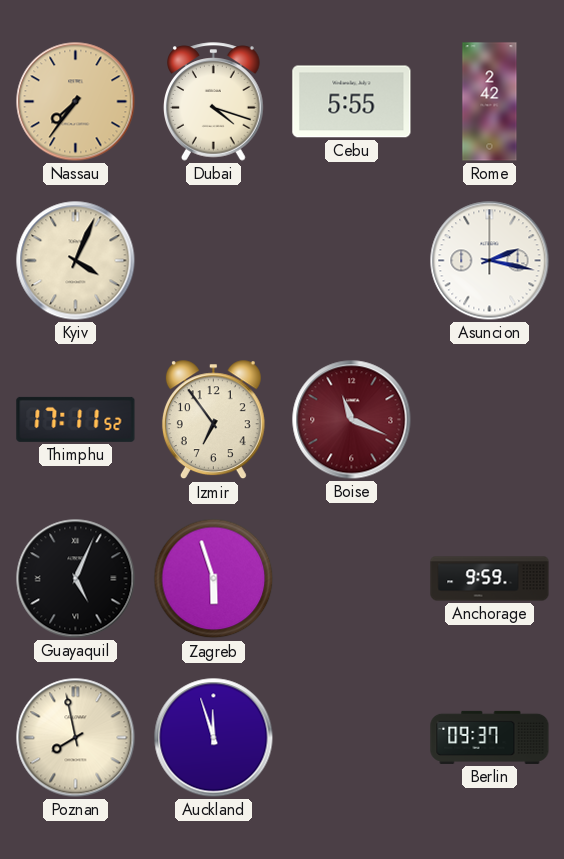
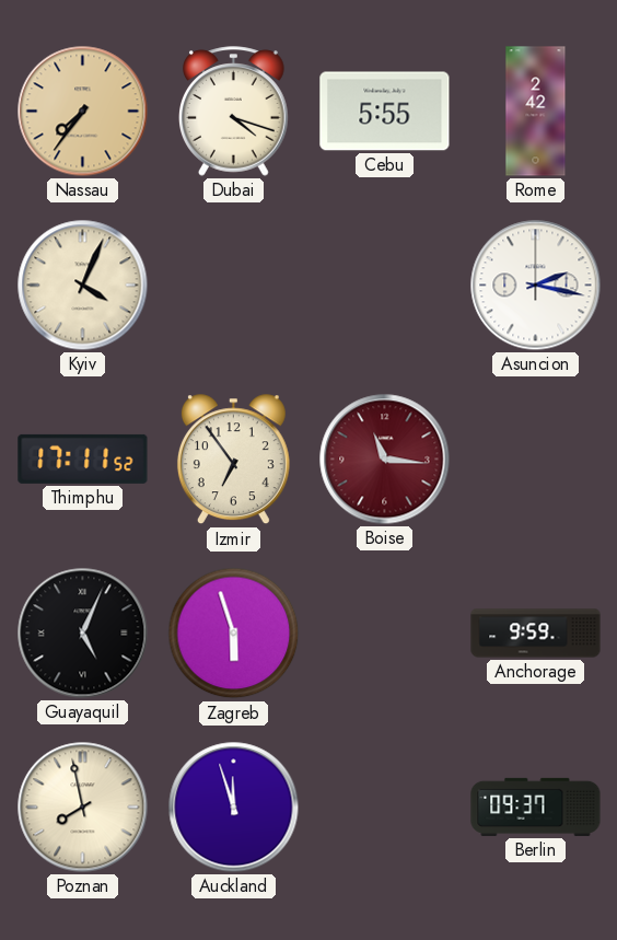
Boise: 11:19 -> 11:16
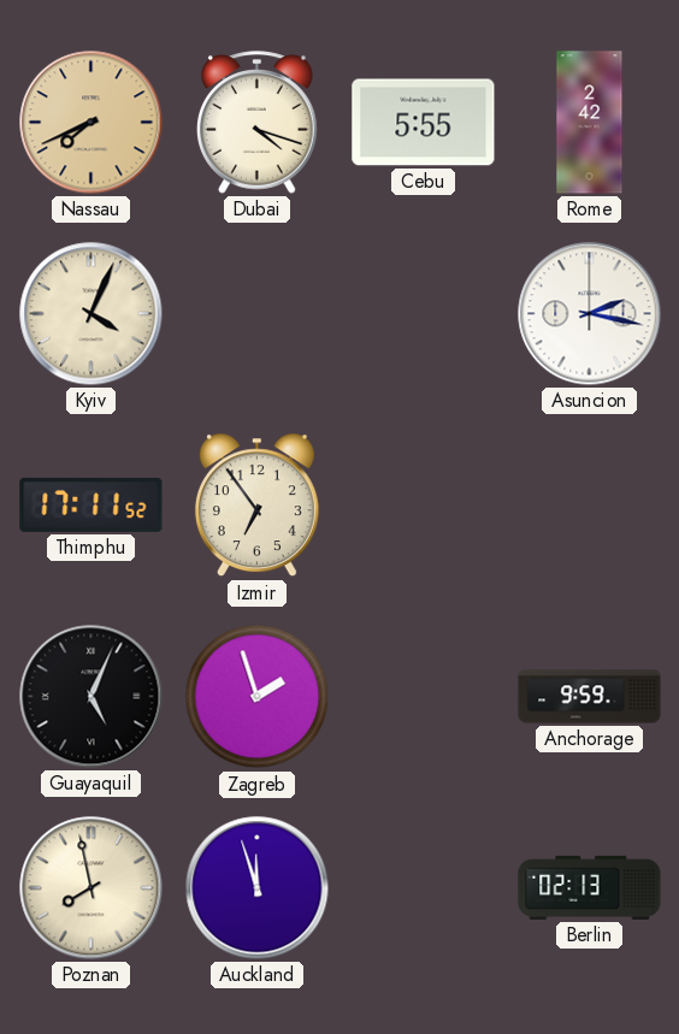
Nassau: 7:36 -> 7:41
Boise: 11:16 -> none
Zagreb: 5:57 -> 1:57
Berlin: 09:37 -> 02:13
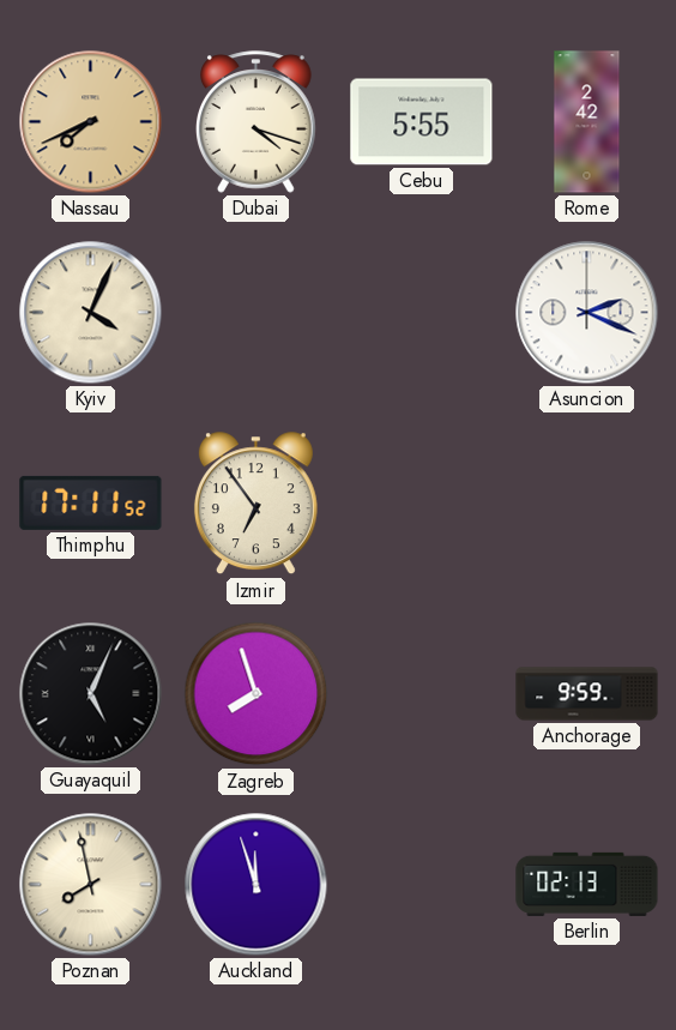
Asuncion: 2:17 -> 2:19
Zagreb: 1:57 -> 7:57
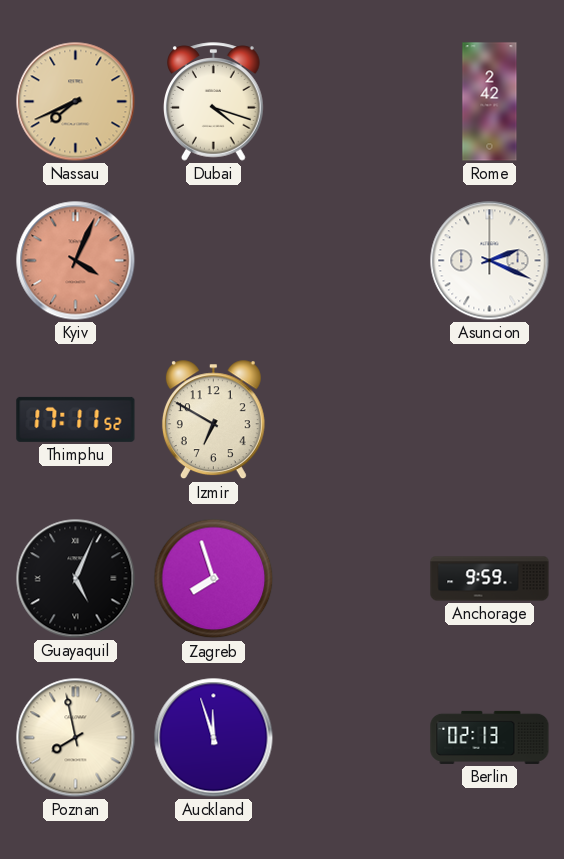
Cebu: 5:55 -> none
Kyiv dial: cream -> salmon
Izmir: 6:54 -> 6:50
